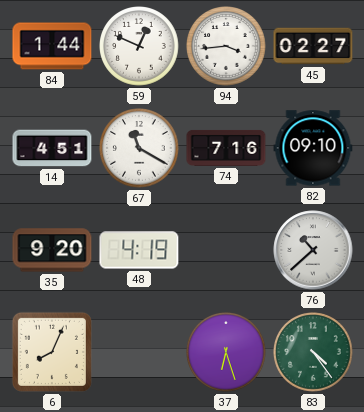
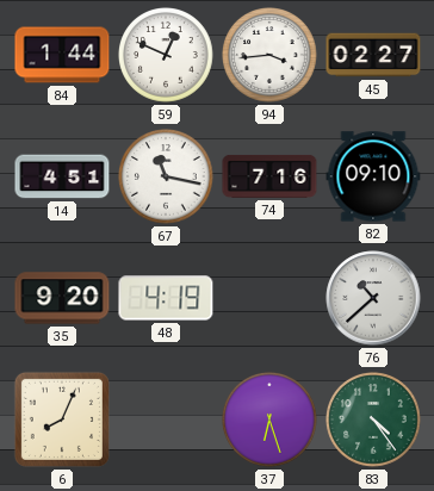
67: 11:20 -> 11:17
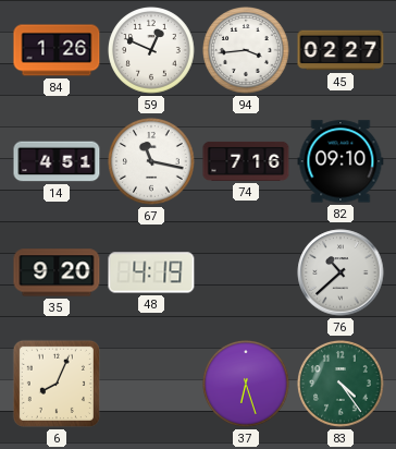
84: 1:44 -> 1:26
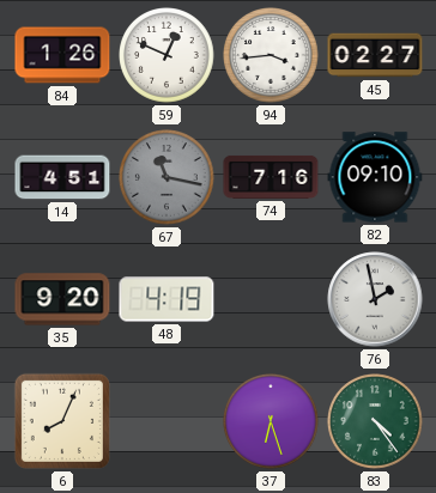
67 dial: white -> grey
76: 10:38 -> 1:58
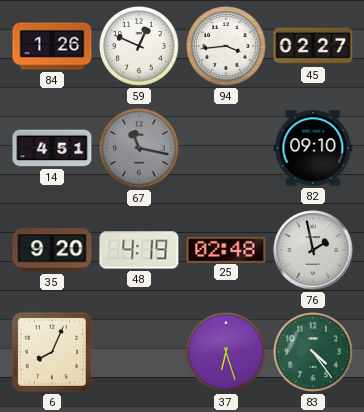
74: 7:16 -> none
25: none -> 02:48
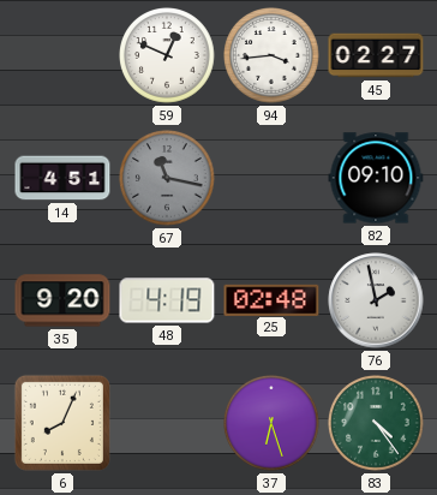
84: 1:26 -> none
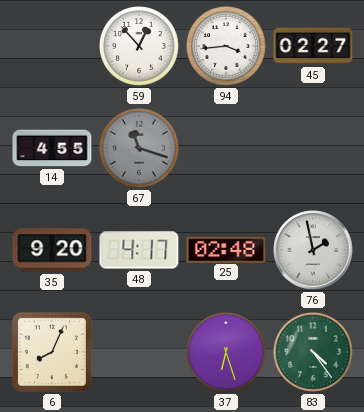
59: 12:49 -> 12:53
14: 4:51 -> 4:55
67: 11:17 -> 11:18
82: 09:10 -> none
48: 4:19 -> 4:17
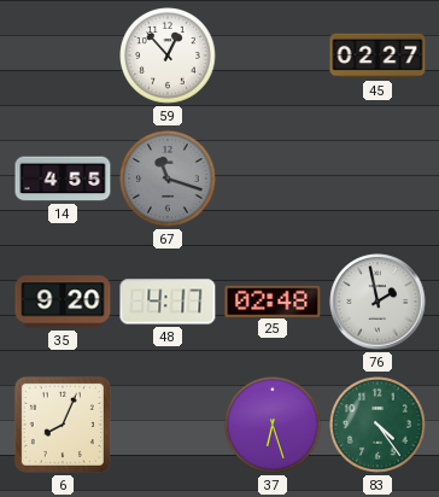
94: 3:44 -> none
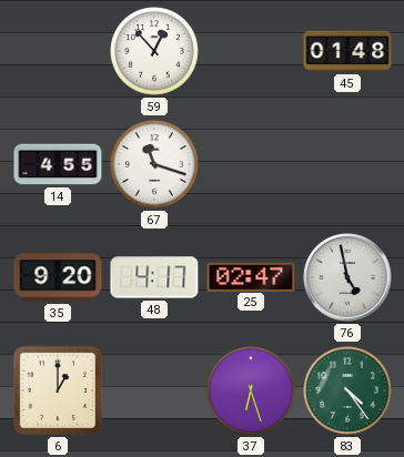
45: 02:27 -> 01:48
67 dial: grey -> white
25: 02:48 -> 02:47
76: 1:58 -> 4:58
6: 8:04 -> 1:00
